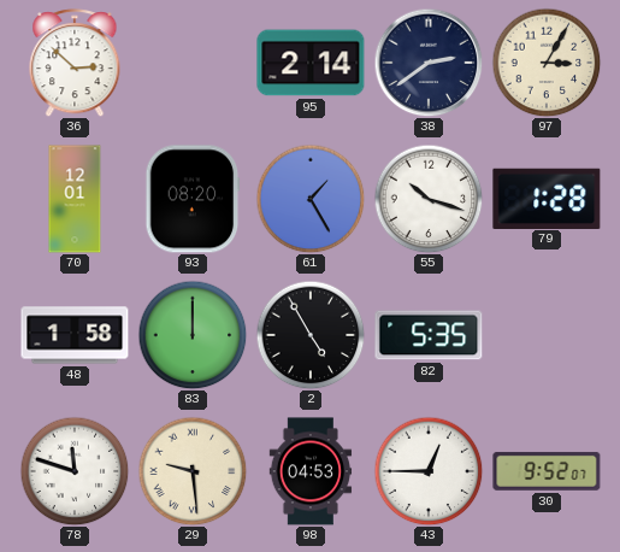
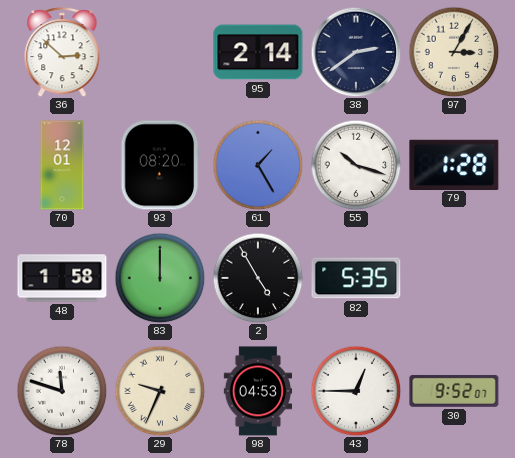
29: 9:29 -> 9:34
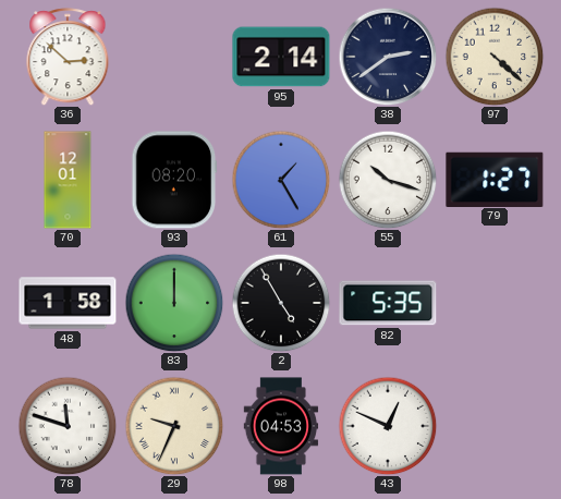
97: 3:05 -> 4:22
79: 1:28 -> 1:27
43: 12:45 -> 12:49
30: 9:52 -> none
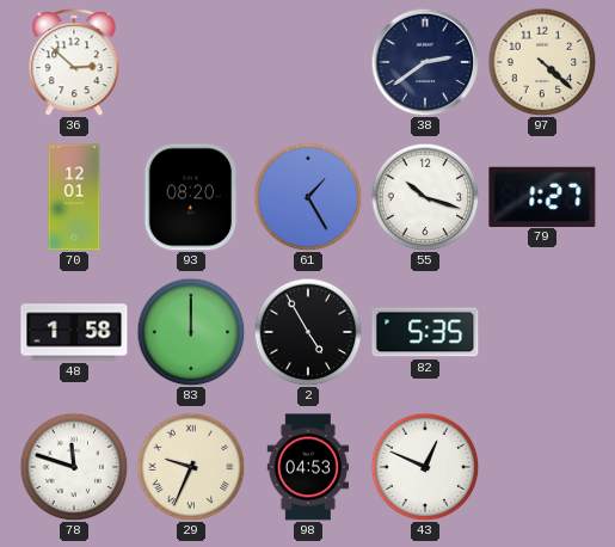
95: 2:14 -> none
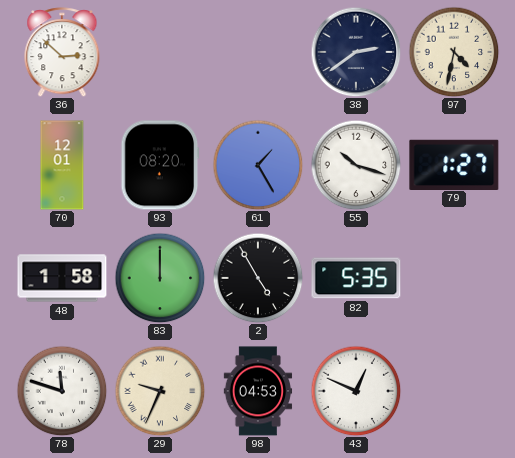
97: 4:22 -> 4:32
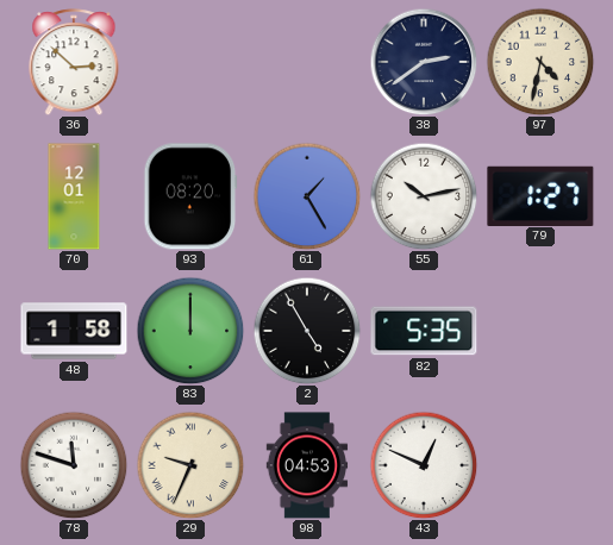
55: 10:18 -> 10:13
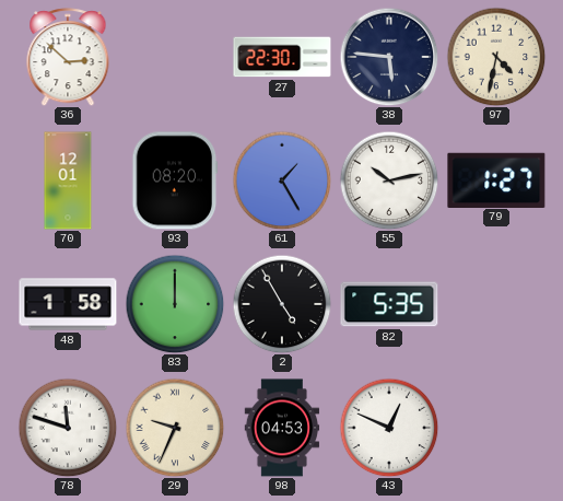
27: none -> 22:30
38: 2:39 -> 5:46
